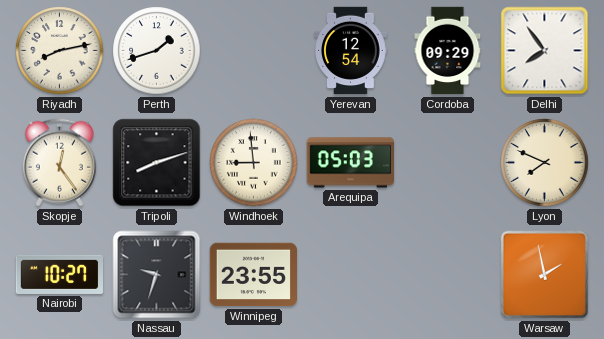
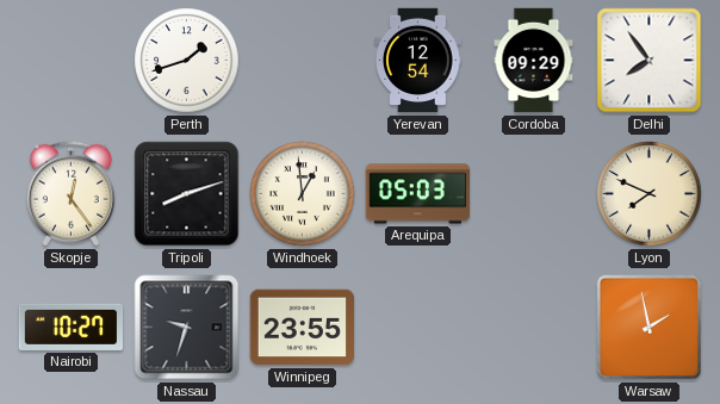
Riyadh: 8:13 -> none
Windhoek: 8:59 -> 12:59
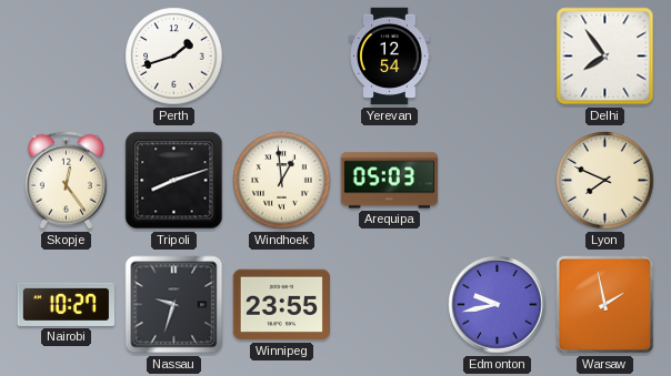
Cordoba: 09:29 -> none
Edmonton: none -> 9:43
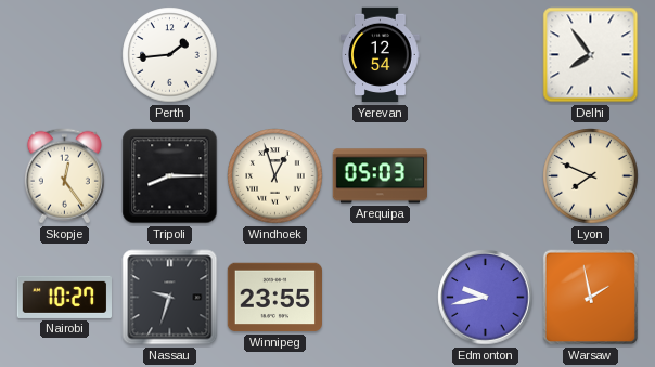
Perth: 1:42 -> 1:44
Tripoli: 8:12 -> 8:15
Windhoek: 12:59 -> 12:57
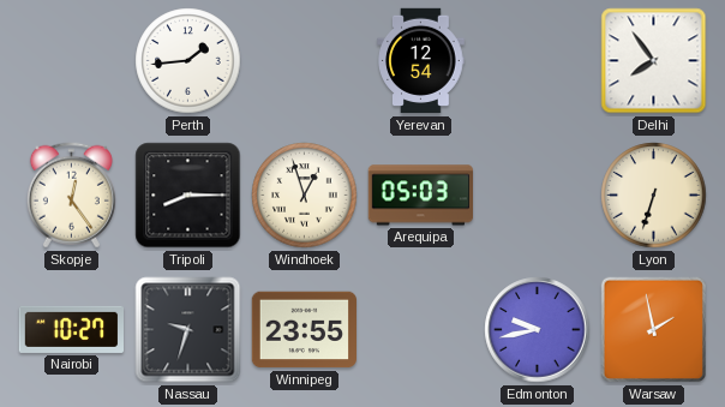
Lyon: 7:49 -> 6:33
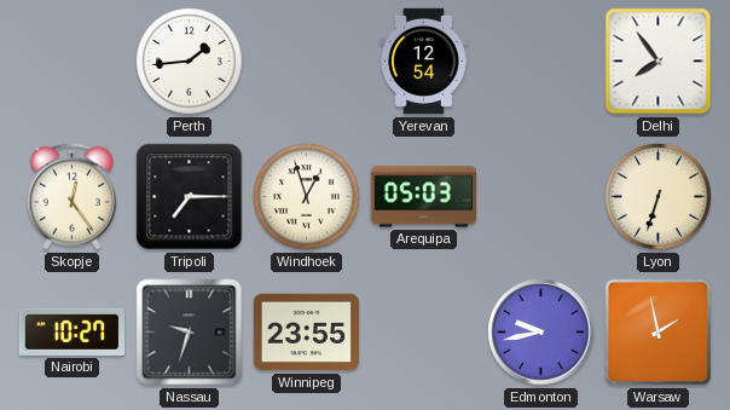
Tripoli: 8:15 -> 7:15
